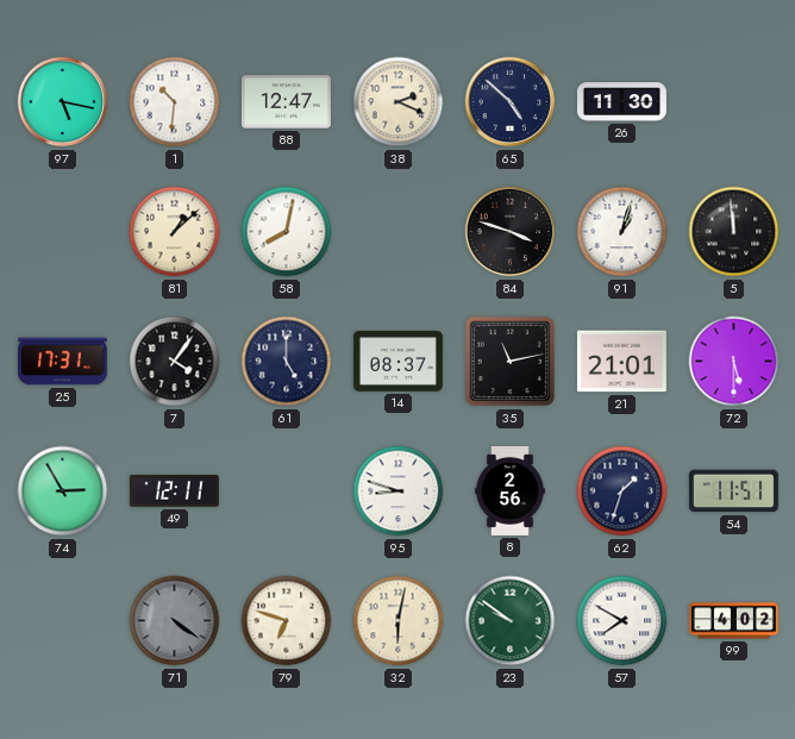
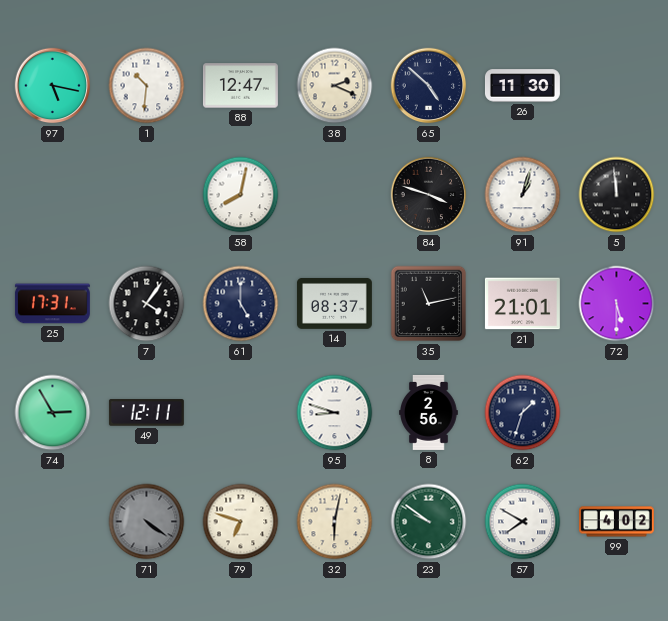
81: 1:08 -> none
54: 11:51 -> none
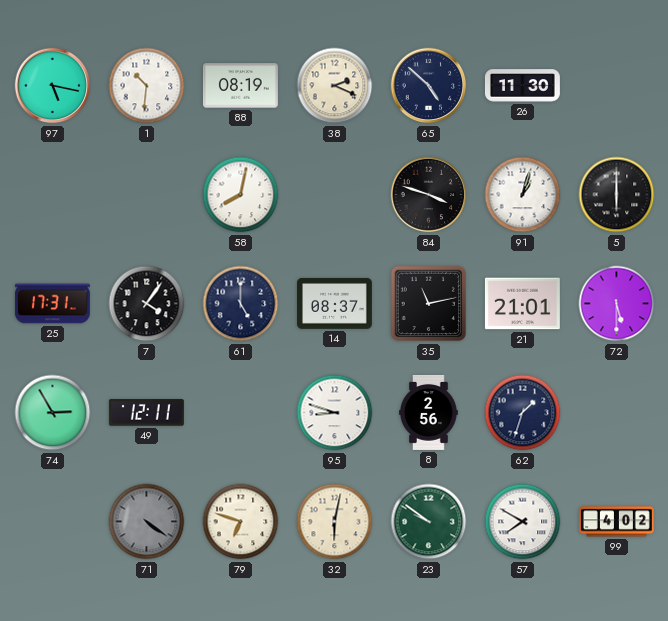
88: 12:47 -> 08:19
5: 11:59 -> 6:00
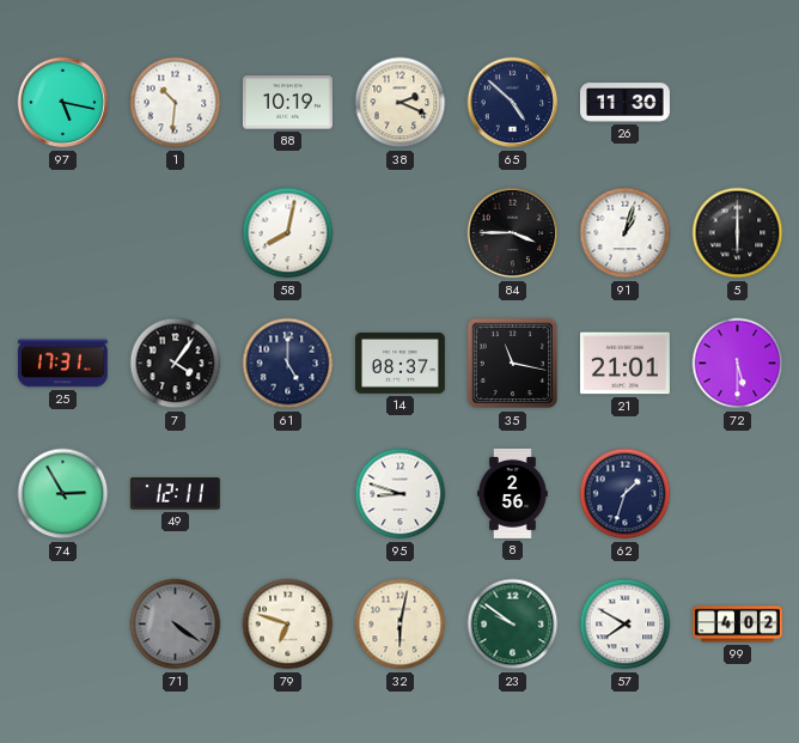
88: 08:19 -> 10:19
84: 3:48 -> 3:45
35: 11:13 -> 11:17
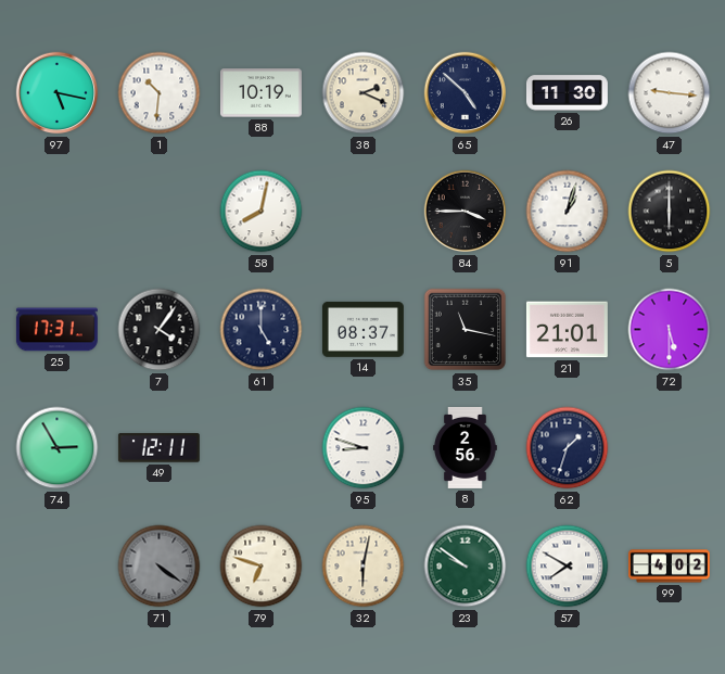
47: none -> 9:16
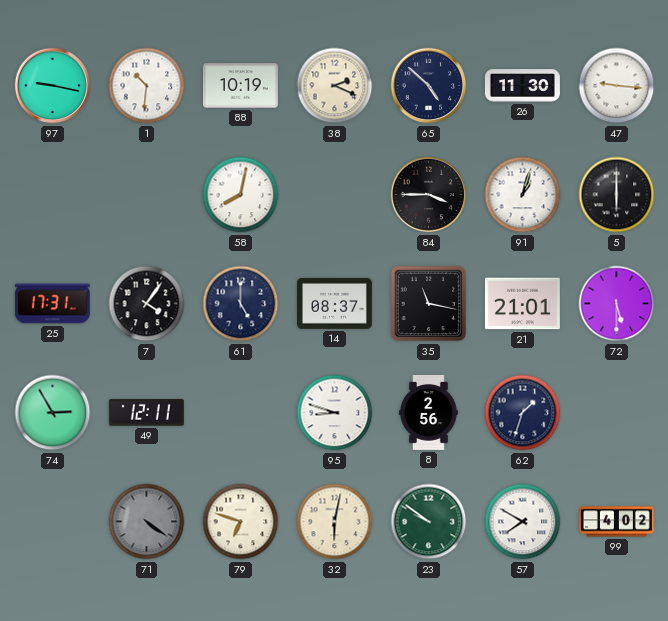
97: 5:17 -> 9:17
